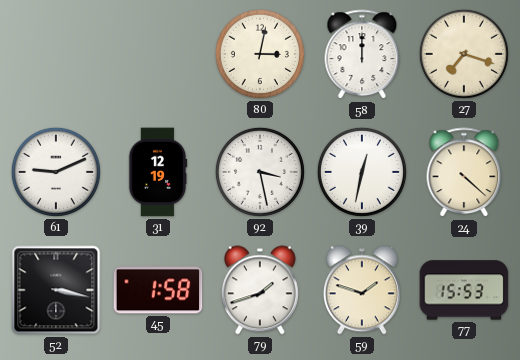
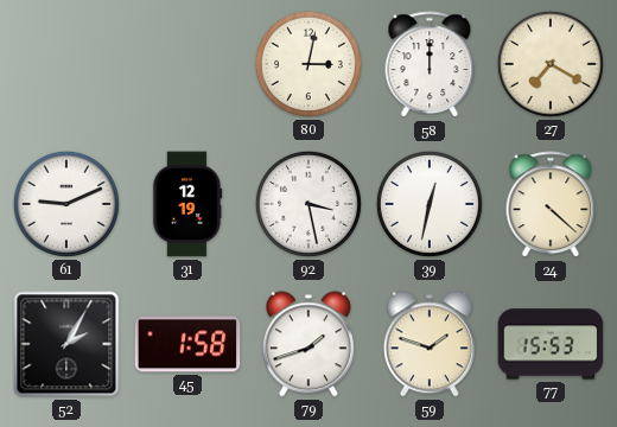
27: 7:18 -> 7:20
52: 3:17 -> 2:05
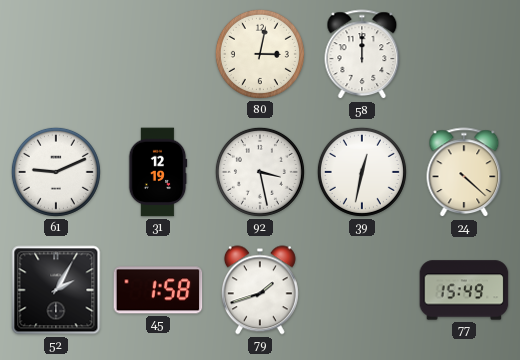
27: 7:20 -> none
59: 1:48 -> none
77: 15:53 -> 15:49
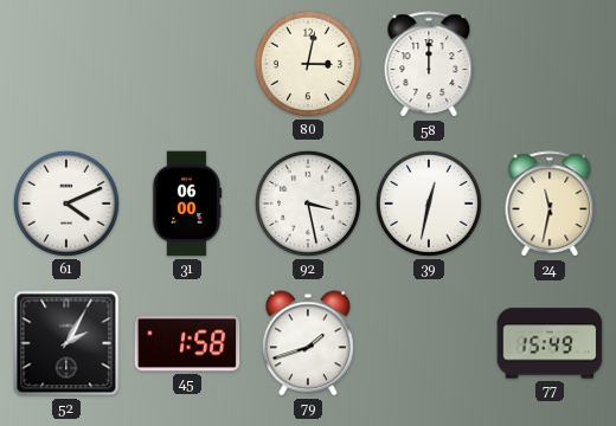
61: 9:11 -> 4:11
31: 12:19 -> 06:00
24: 4:22 -> 11:32
